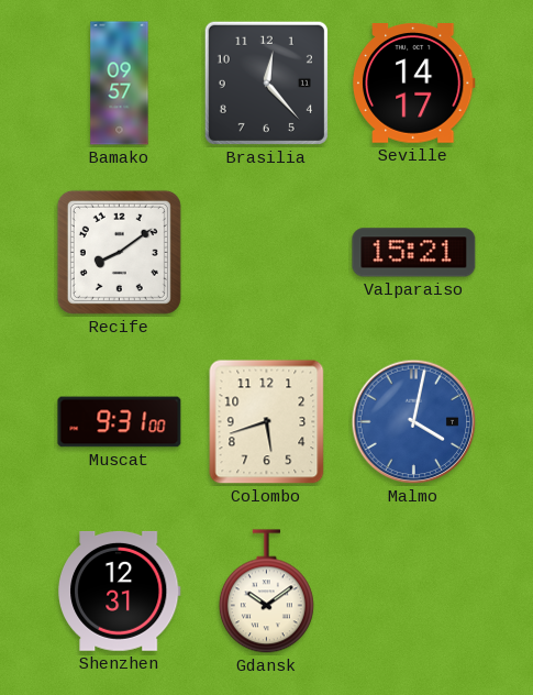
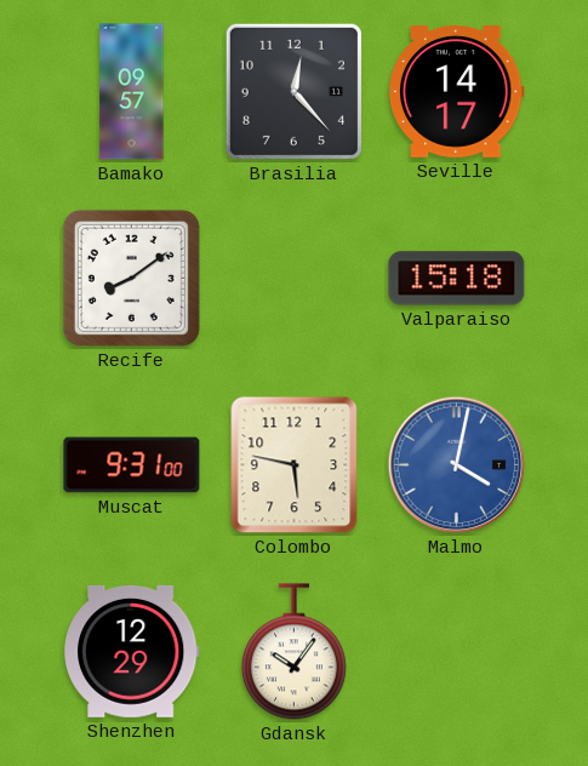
Valparaiso: 15:21 -> 15:18
Colombo: 5:42 -> 5:47
Shenzhen: 12:31 -> 12:29
Gdansk: 10:09 -> 10:06
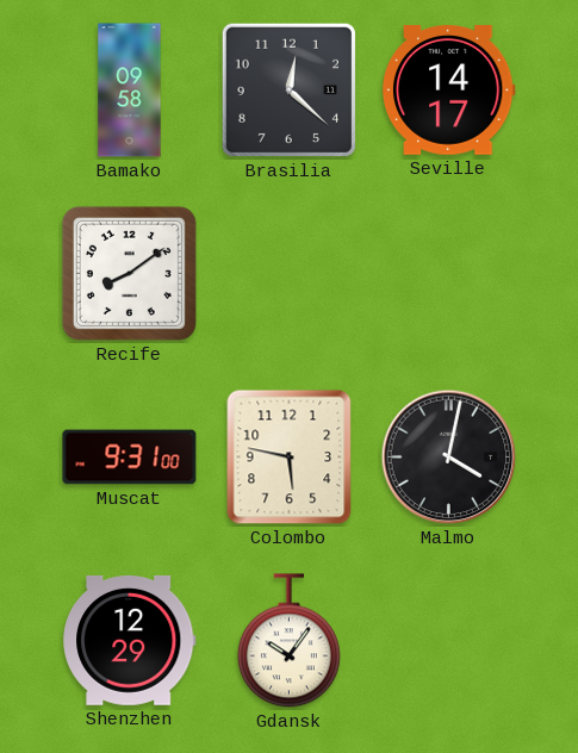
Bamako: 09:57 -> 09:58
Brasilia: 12:23 -> 12:22
Valparaiso: 15:18 -> none
Malmo dial: blue -> black
